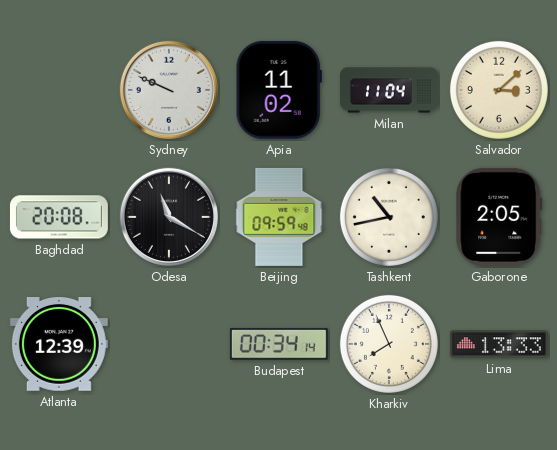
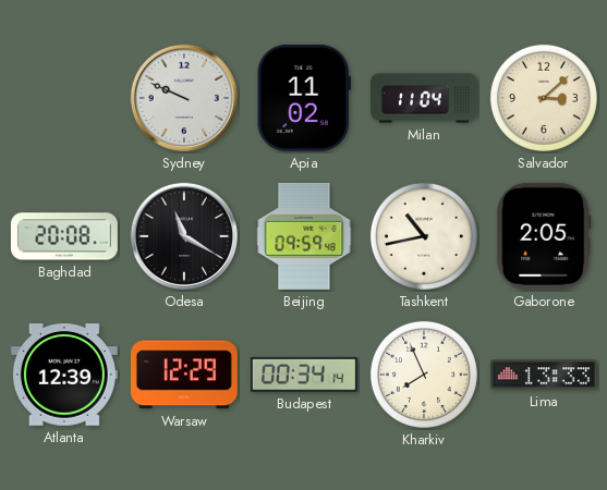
Warsaw: none -> 12:29
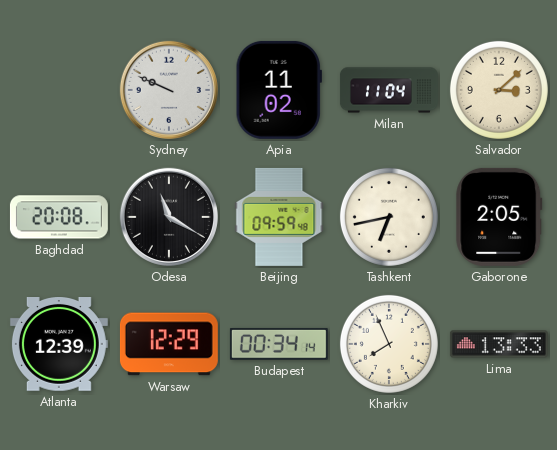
Tashkent: 10:43 -> 6:43
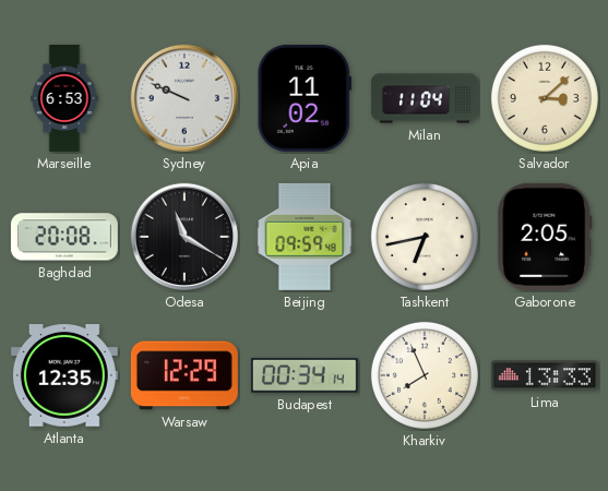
Marseille: none -> 6:53
Atlanta: 12:39 -> 12:35
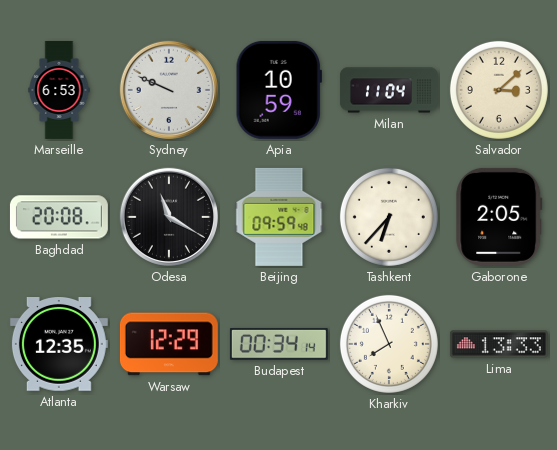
Apia: 11:02 -> 10:59
Tashkent: 6:43 -> 6:37
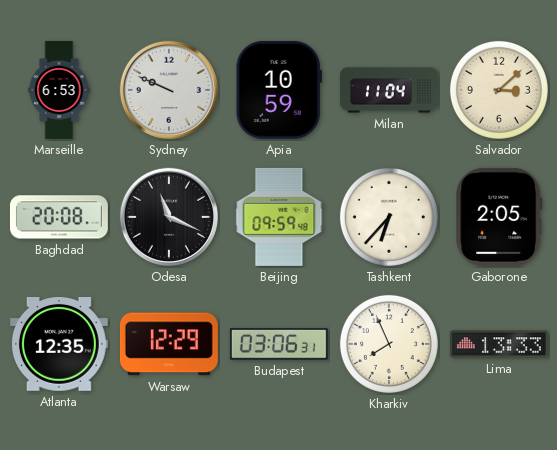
Odesa: 11:20 -> 11:19
Budapest: 00:34 -> 03:06
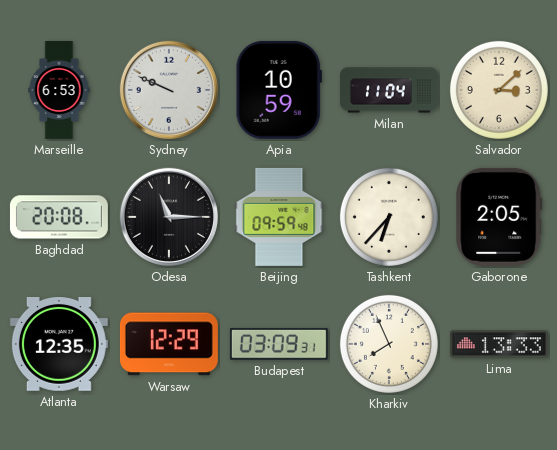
Odesa: 11:19 -> 11:15
Budapest: 03:06 -> 03:09
